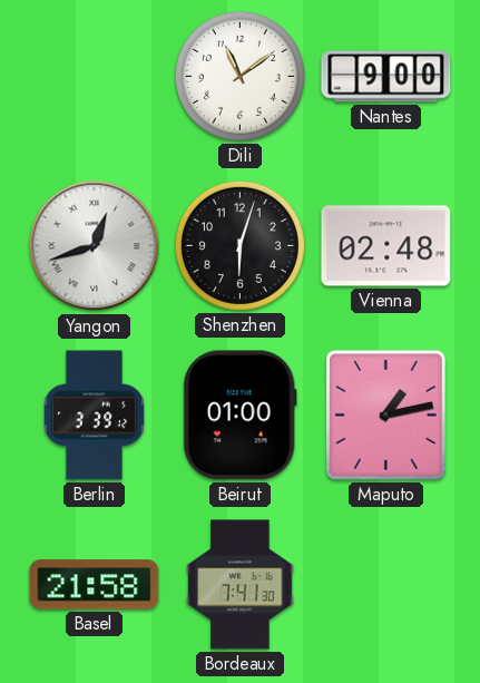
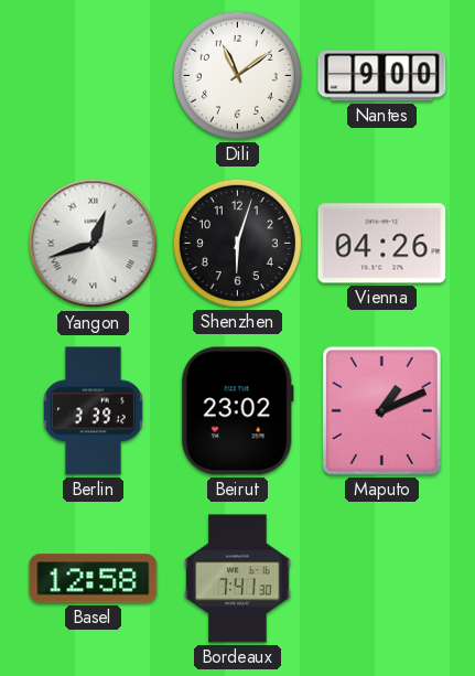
Vienna: 02:48 -> 04:26
Beirut: 01:00 -> 23:02
Maputo: 1:13 -> 1:11
Basel: 21:58 -> 12:58
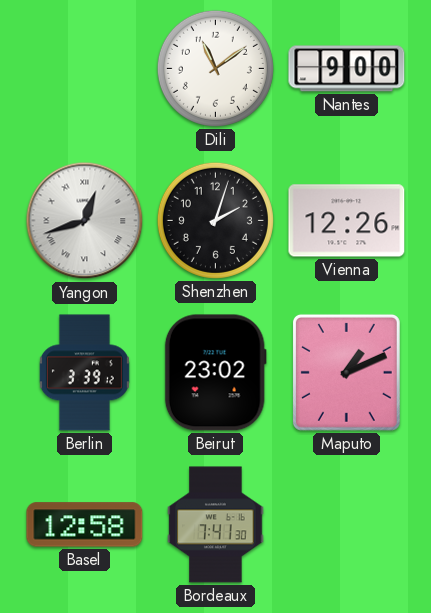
Shenzhen: 6:03 -> 2:03
Vienna: 04:26 -> 12:26
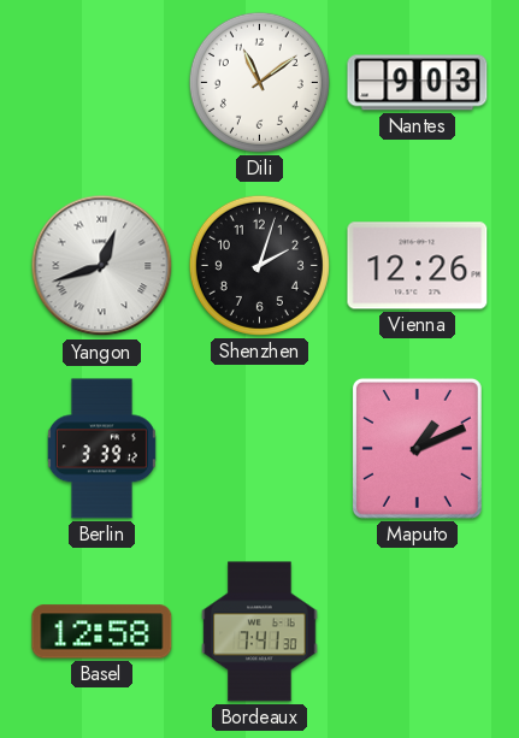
Nantes: 9:00 -> 9:03
Beirut: 23:02 -> none
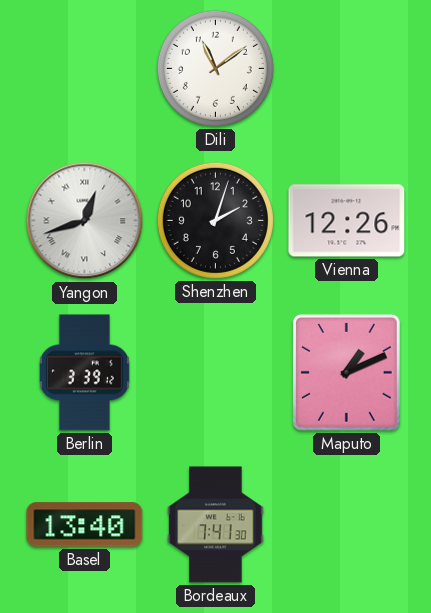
Nantes: 9:03 -> none
Basel: 12:58 -> 13:40
